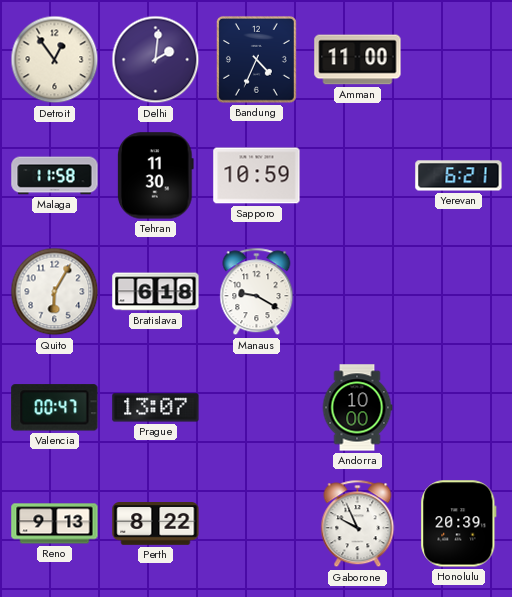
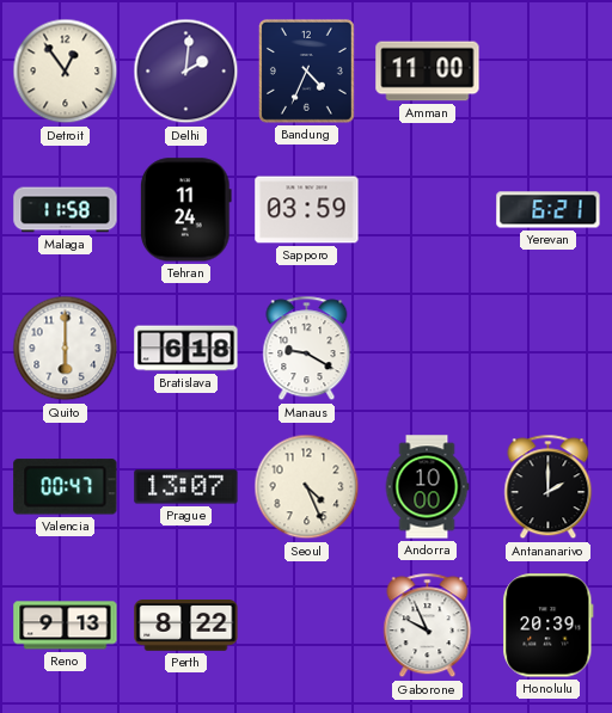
Tehran: 11:30 -> 11:24
Sapporo: 10:59 -> 03:59
Quito: 6:05 -> 6:00
Seoul: none -> 4:26
Antananarivo: none -> 2:00
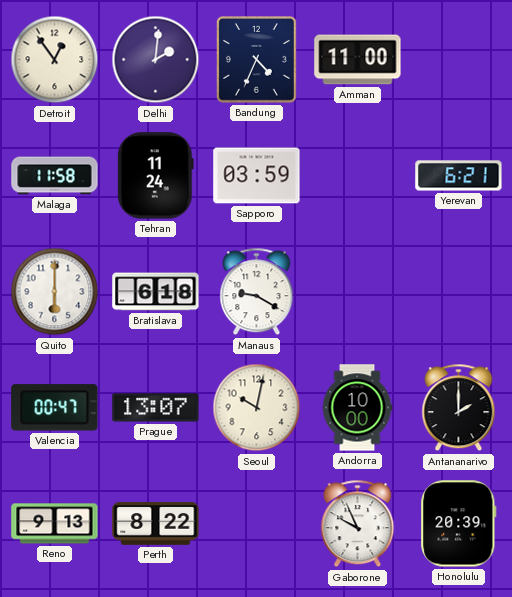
Seoul: 4:26 -> 10:02
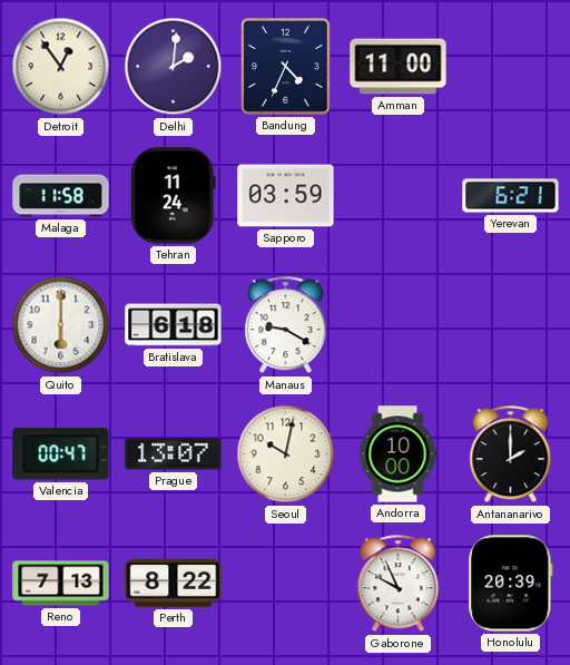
Reno: 9:13 -> 7:13
